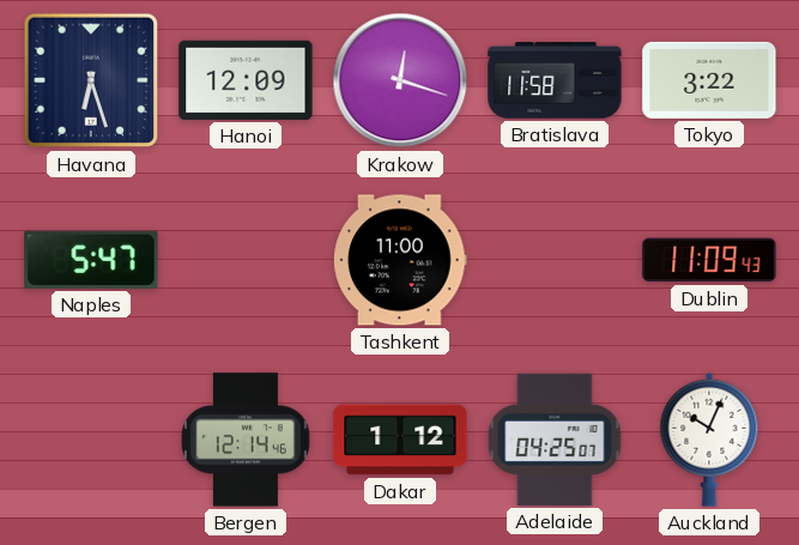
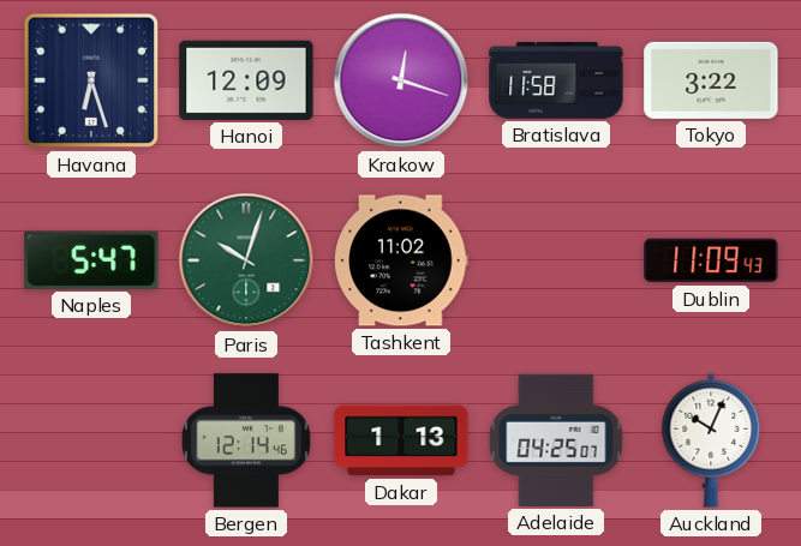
Paris: none -> 10:03
Tashkent: 11:00 -> 11:02
Dakar: 1:12 -> 1:13
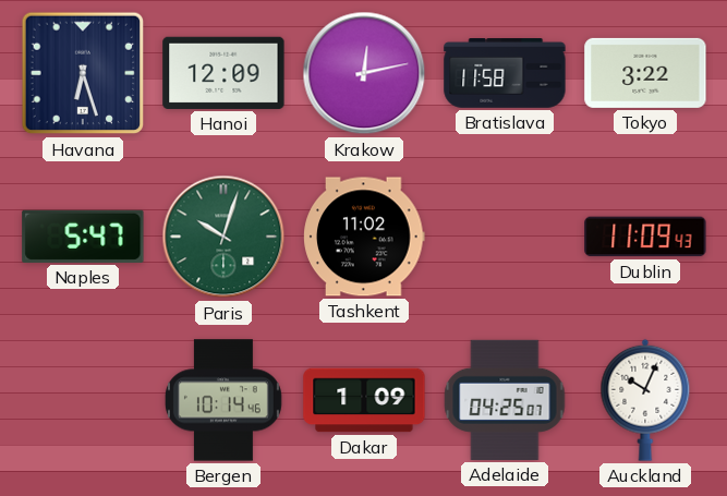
Krakow: 12:18 -> 12:13
Bergen: 12:14 -> 10:14
Dakar: 1:13 -> 1:09
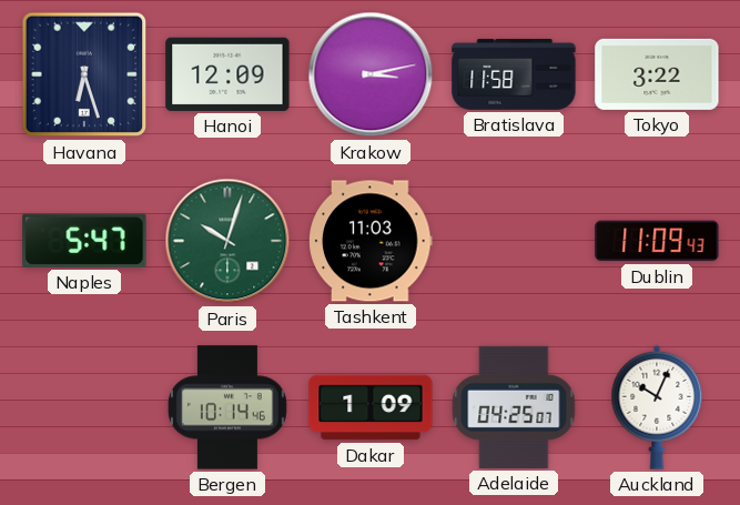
Krakow: 12:13 -> 3:13
Tashkent: 11:02 -> 11:03
